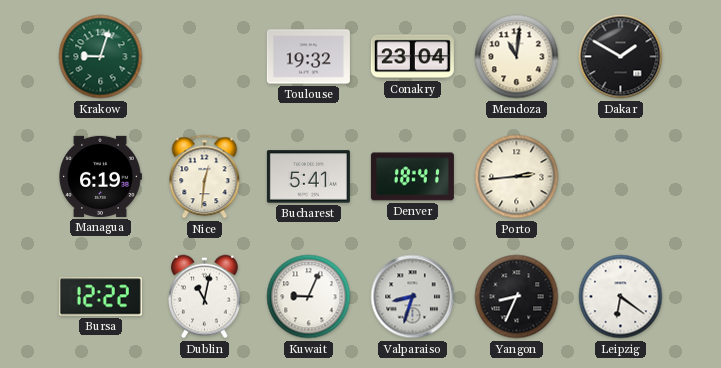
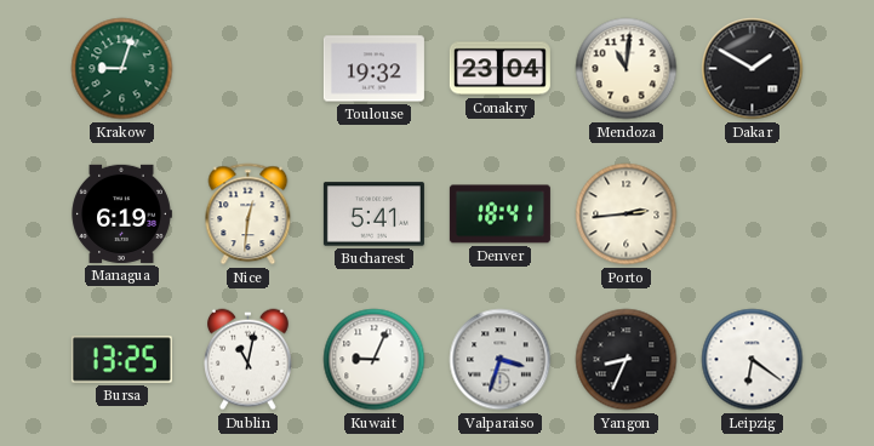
Bursa: 12:22 -> 13:25
Valparaiso: 8:33 -> 3:33
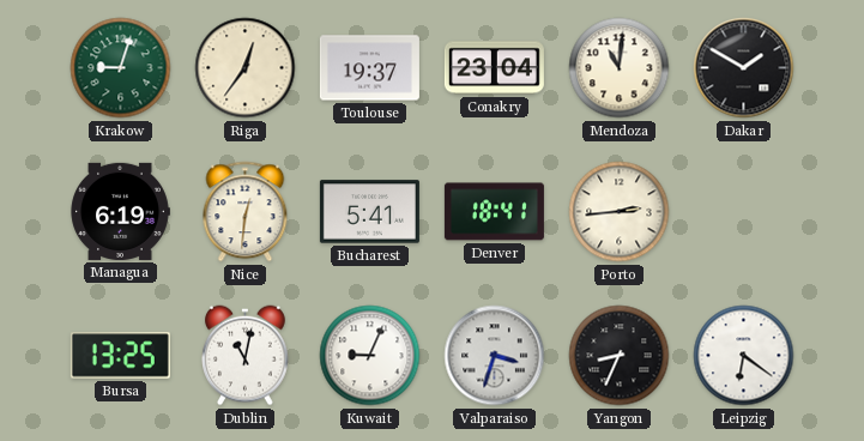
Riga: none -> 12:36
Toulouse: 19:32 -> 19:37
